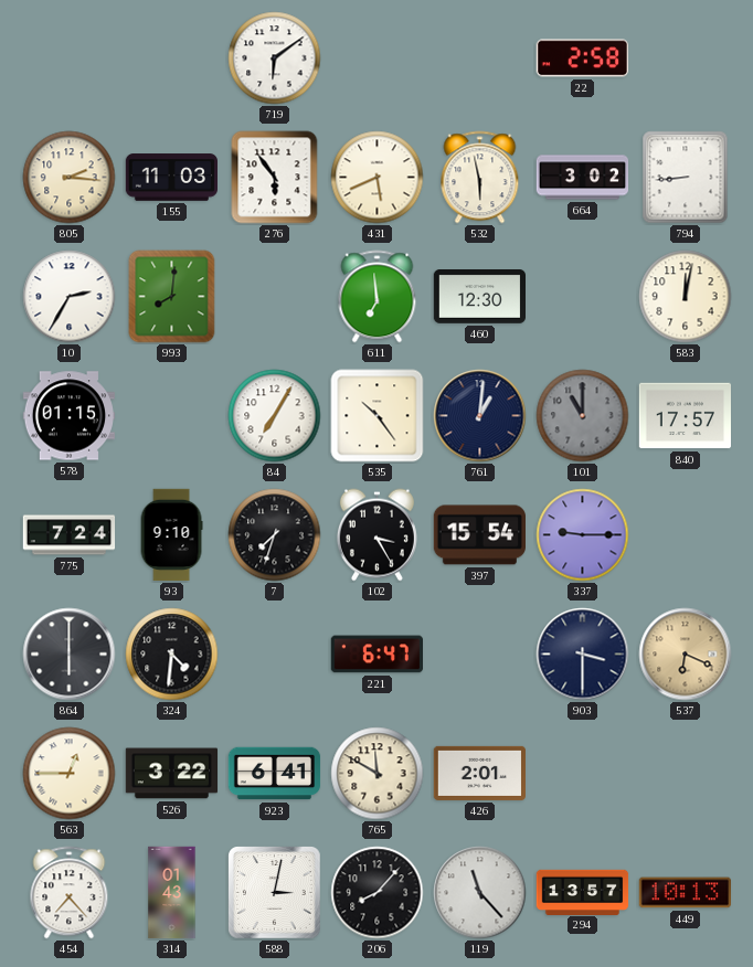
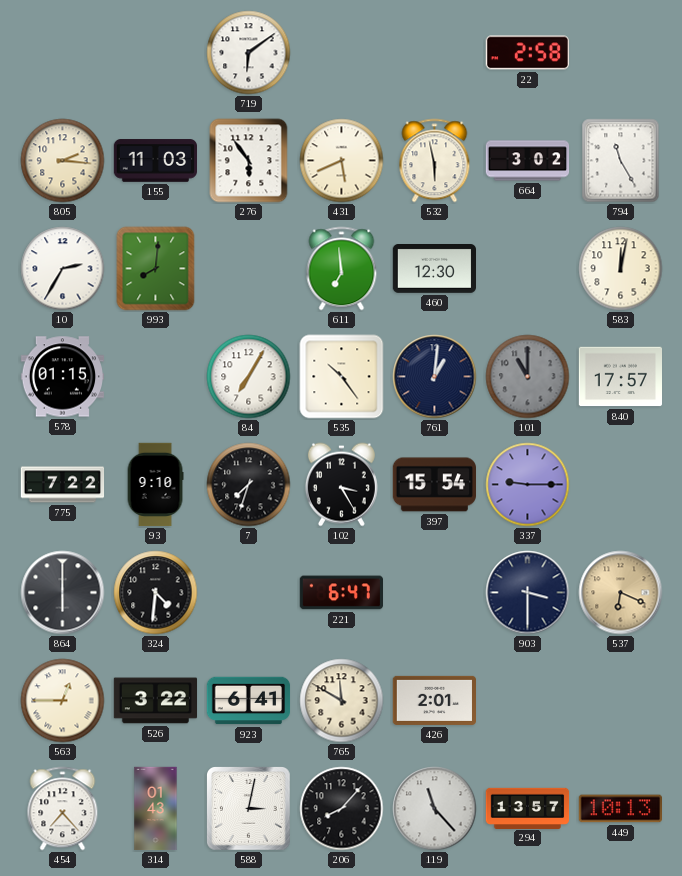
794: 8:44 -> 11:25
775: 7:24 -> 7:22
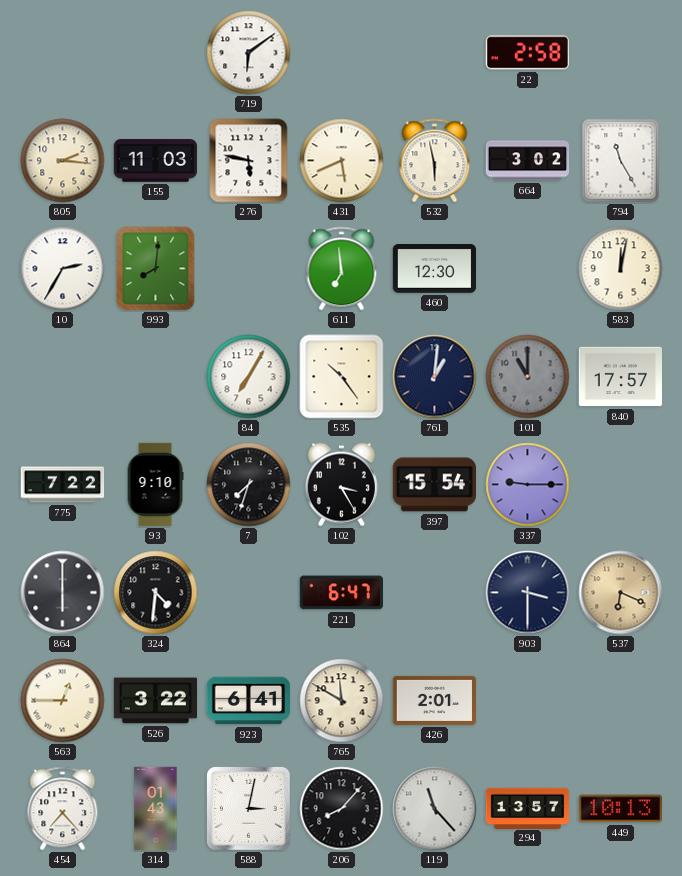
276: 5:54 -> 5:47
578: 01:15 -> none
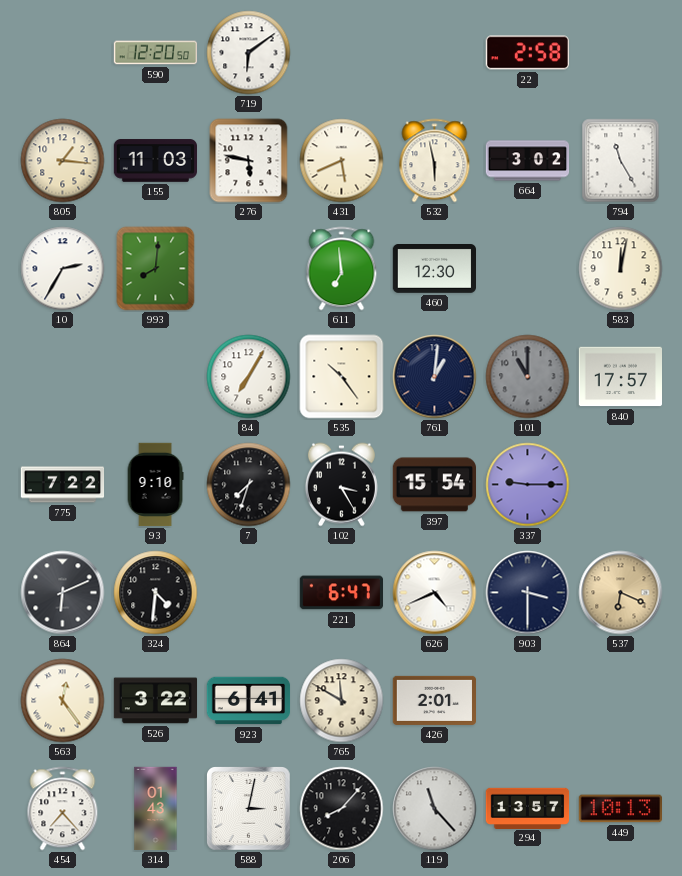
590: none -> 12:20
805: 2:16 -> 1:16
864: 6:00 -> 6:11
626: none -> 4:41
563: 12:45 -> 12:24
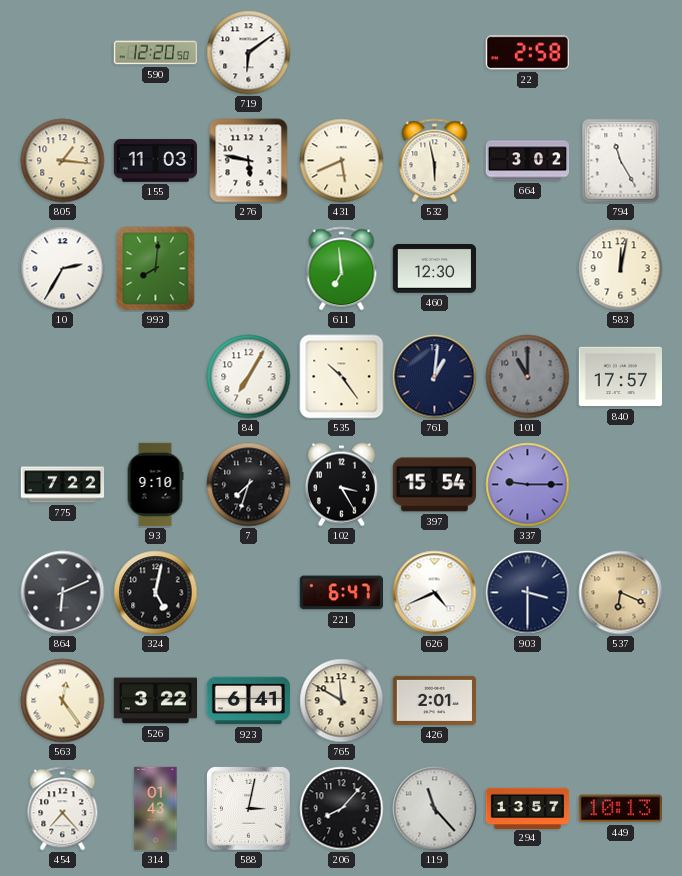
324: 4:31 -> 5:02
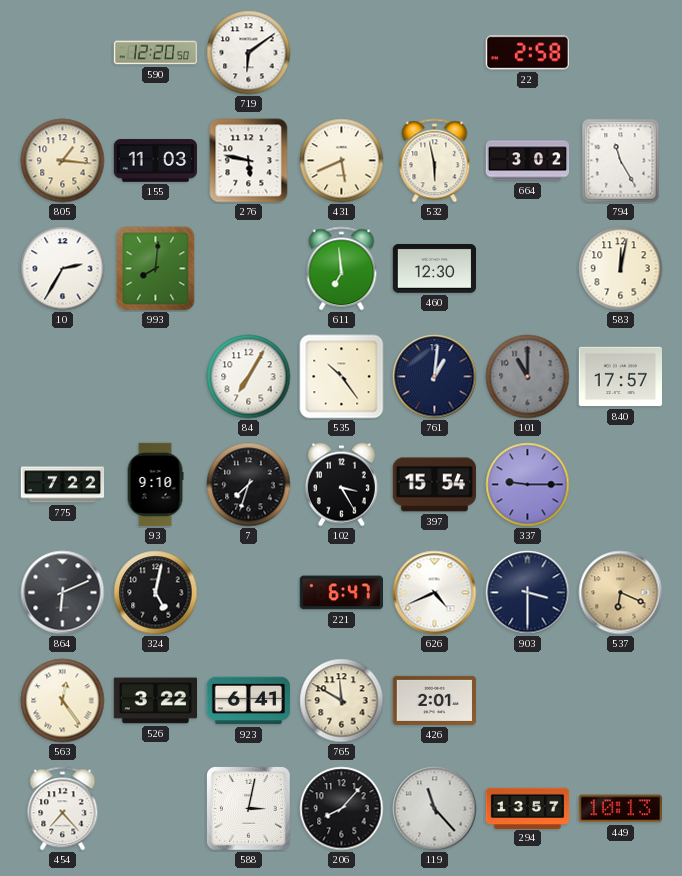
314: 01:43 -> none
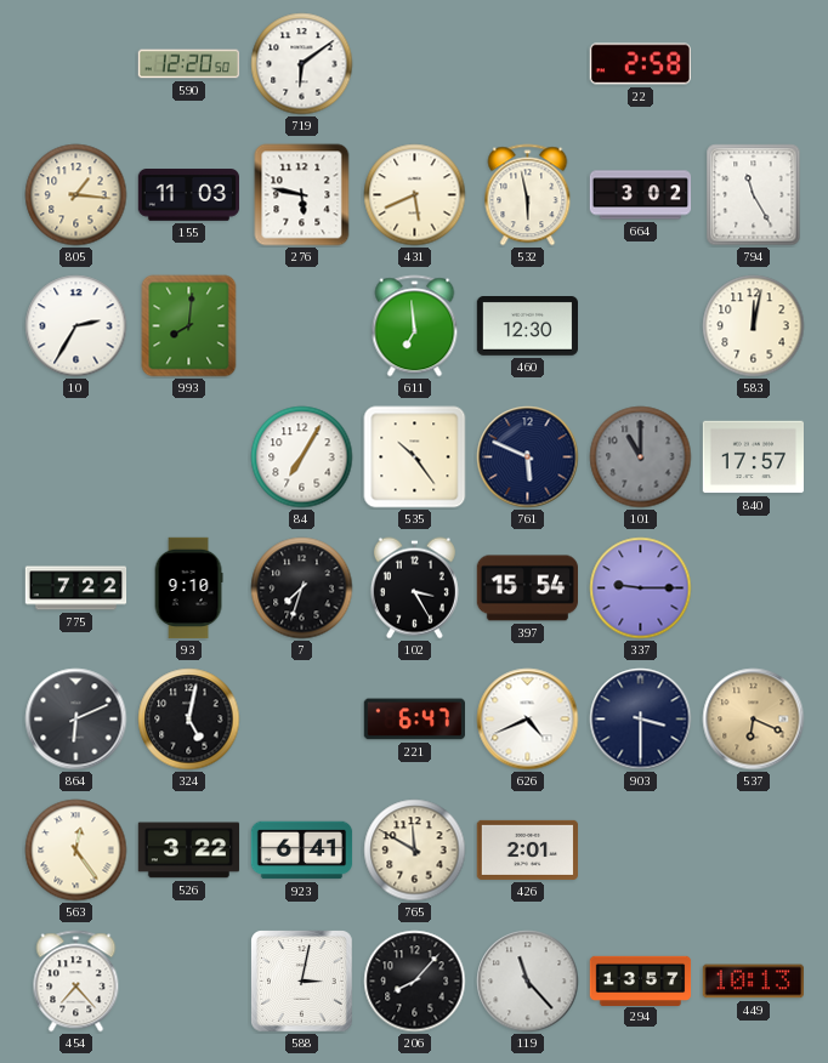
761: 1:01 -> 5:49
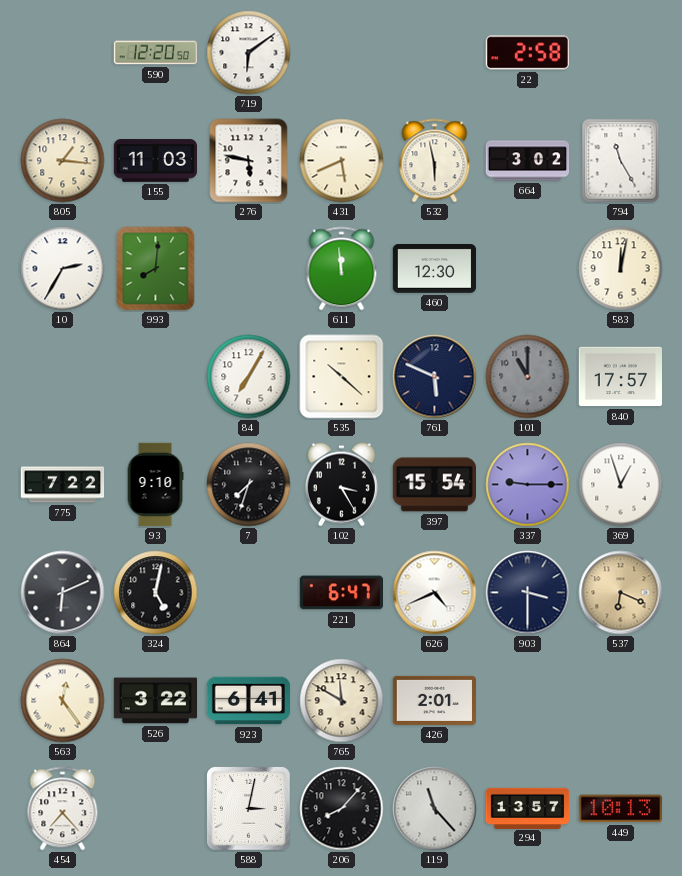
611: 6:59 -> 11:59
535: 10:24 -> 10:22
369: none -> 12:57
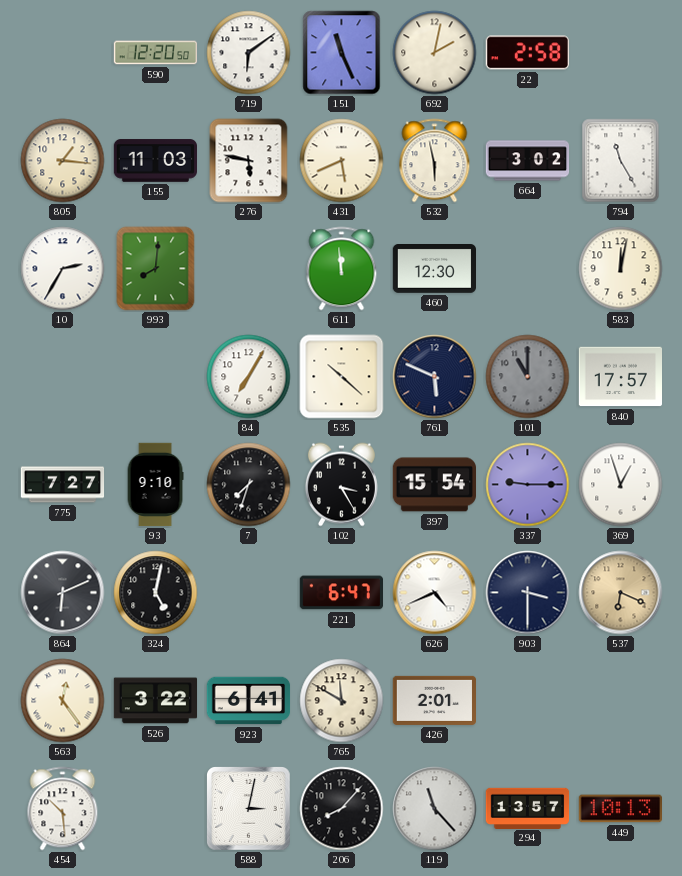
151: none -> 11:26
692: none -> 2:02
775: 7:22 -> 7:27
454: 7:23 -> 10:29
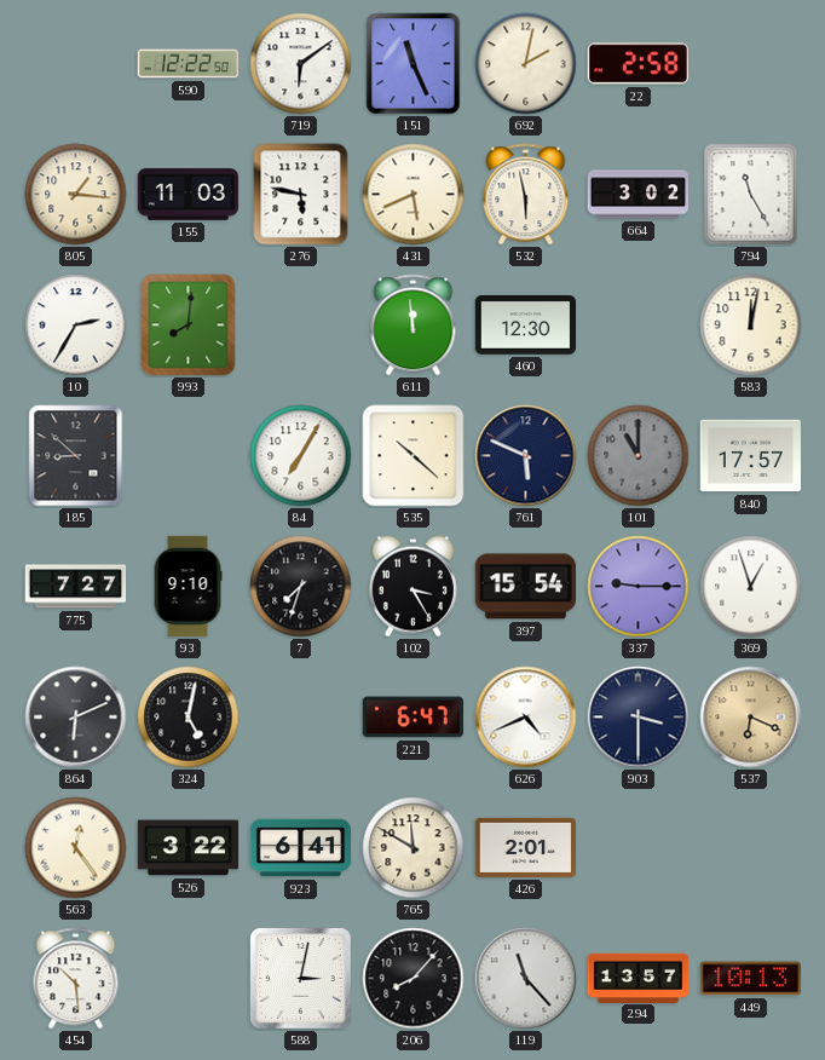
590: 12:20 -> 12:22
185: none -> 8:52
